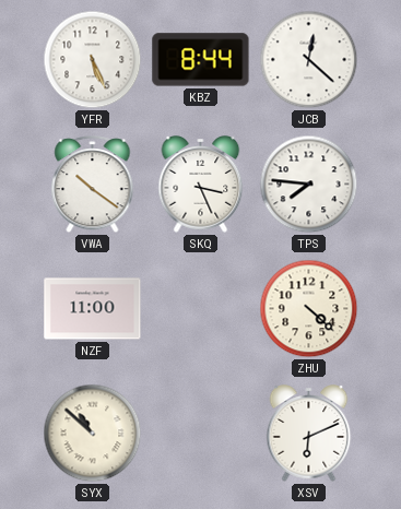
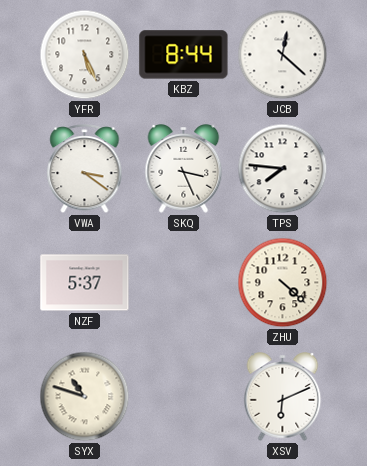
VWA: 10:21 -> 3:21
NZF: 11:00 -> 5:37
SYX: 10:52 -> 10:48
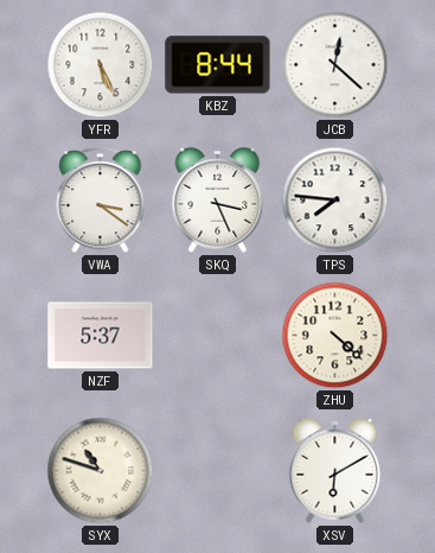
XSV: 6:11 -> 6:10
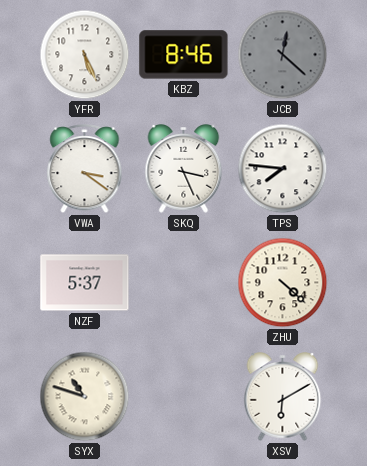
KBZ: 8:44 -> 8:46
JCB dial: white -> grey
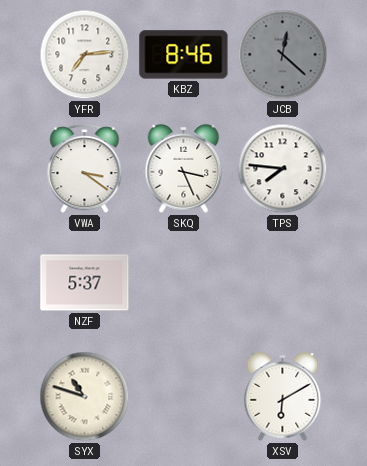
YFR: 5:26 -> 7:14
ZHU: 4:22 -> none
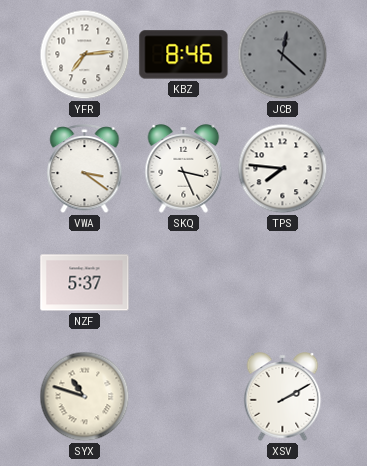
XSV: 6:10 -> 2:10
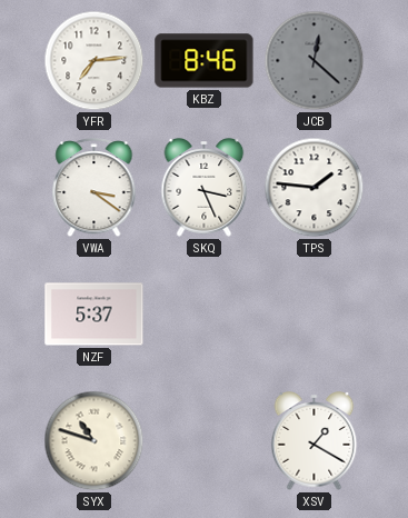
TPS: 7:46 -> 1:46
XSV: 2:10 -> 1:20
